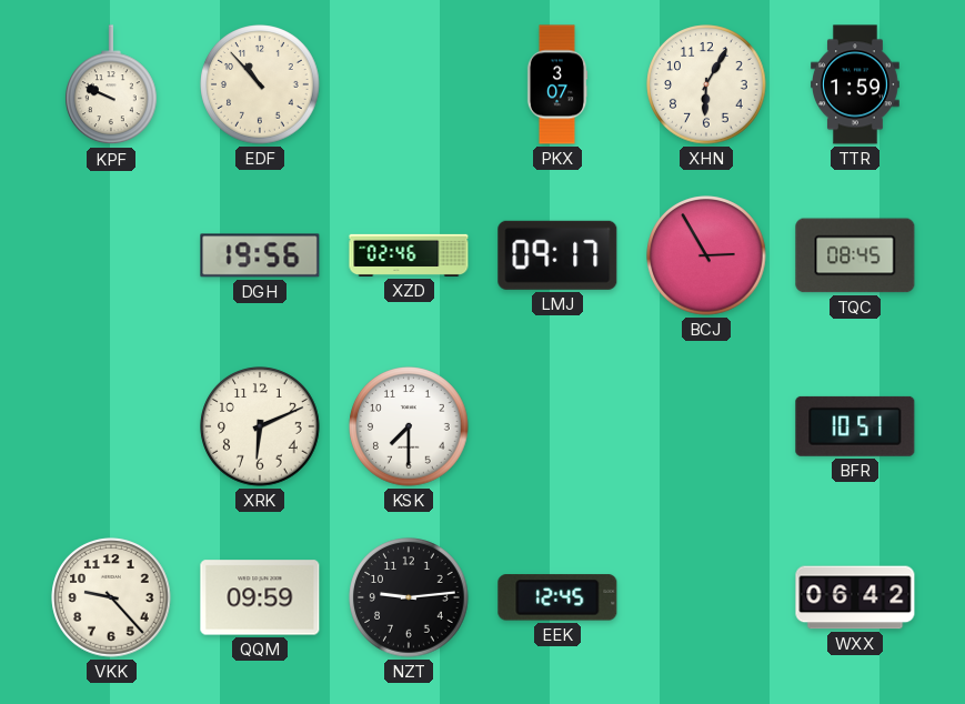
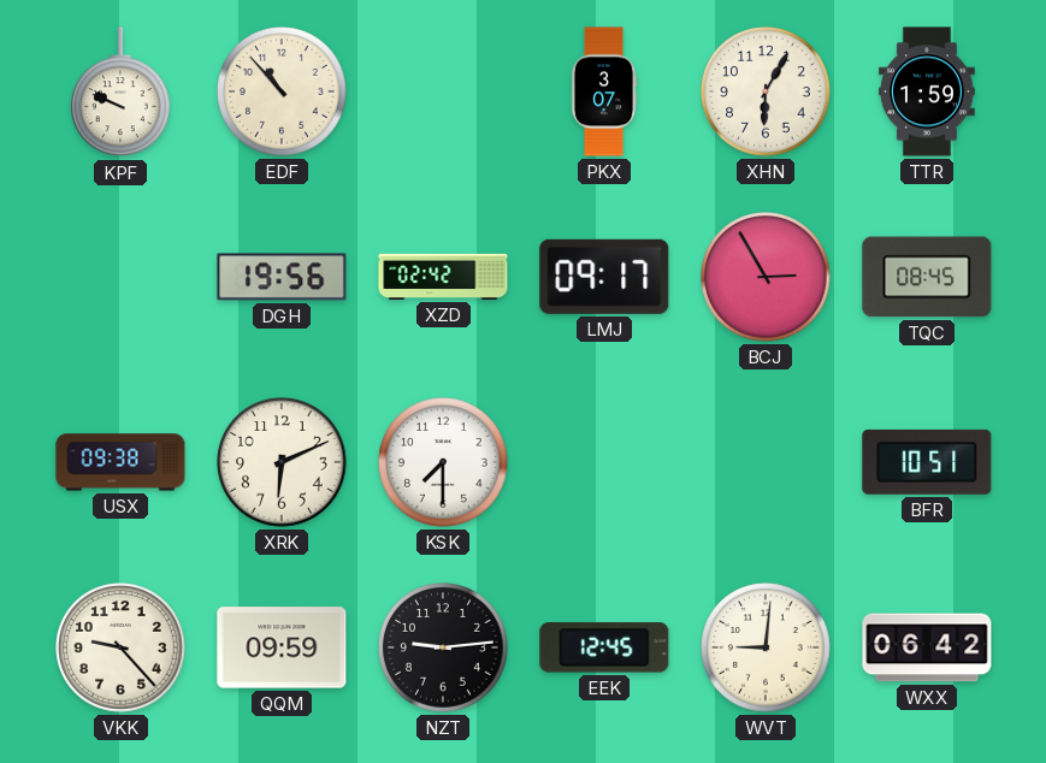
XZD: 02:46 -> 02:42
USX: none -> 09:38
WVT: none -> 9:01
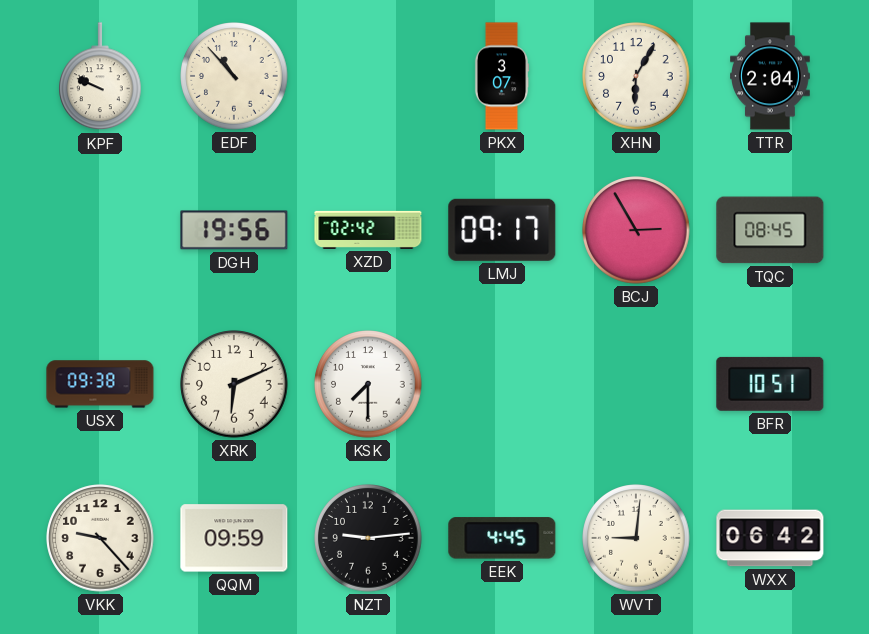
TTR: 1:59 -> 2:04
EEK: 12:45 -> 4:45
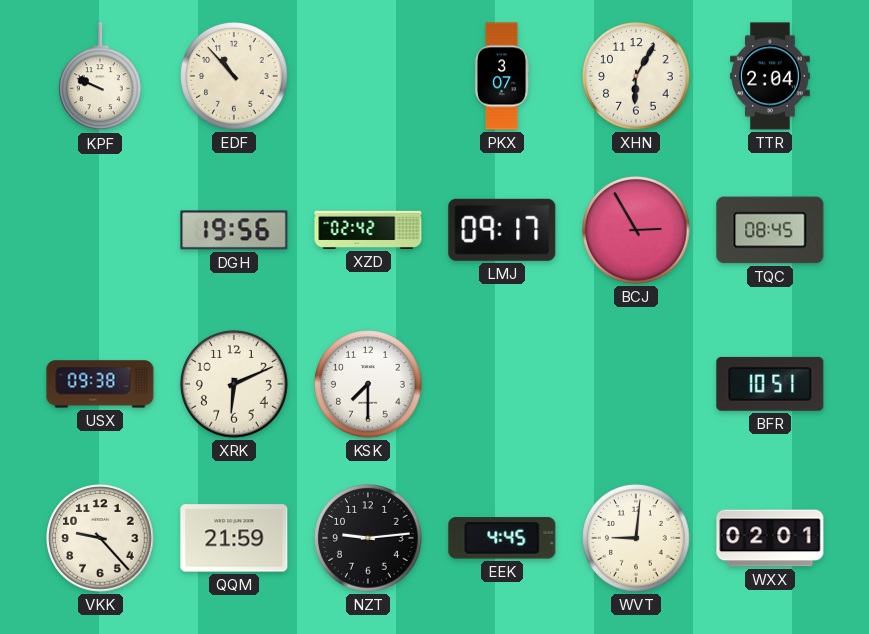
QQM: 09:59 -> 21:59
WXX: 06:42 -> 02:01
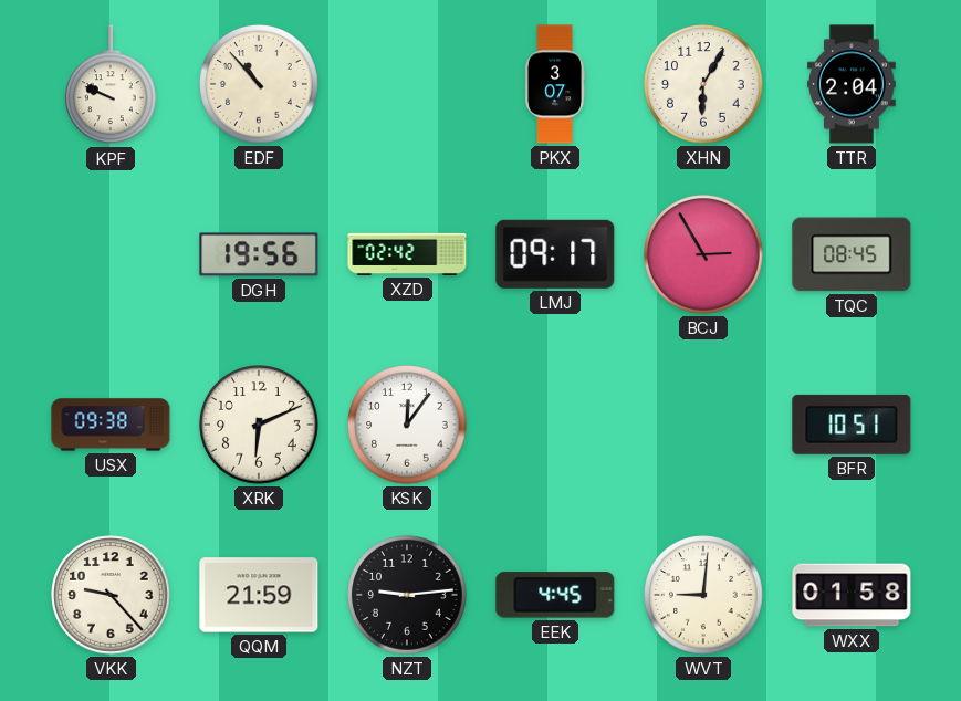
KSK: 7:30 -> 12:06
WXX: 02:01 -> 01:58
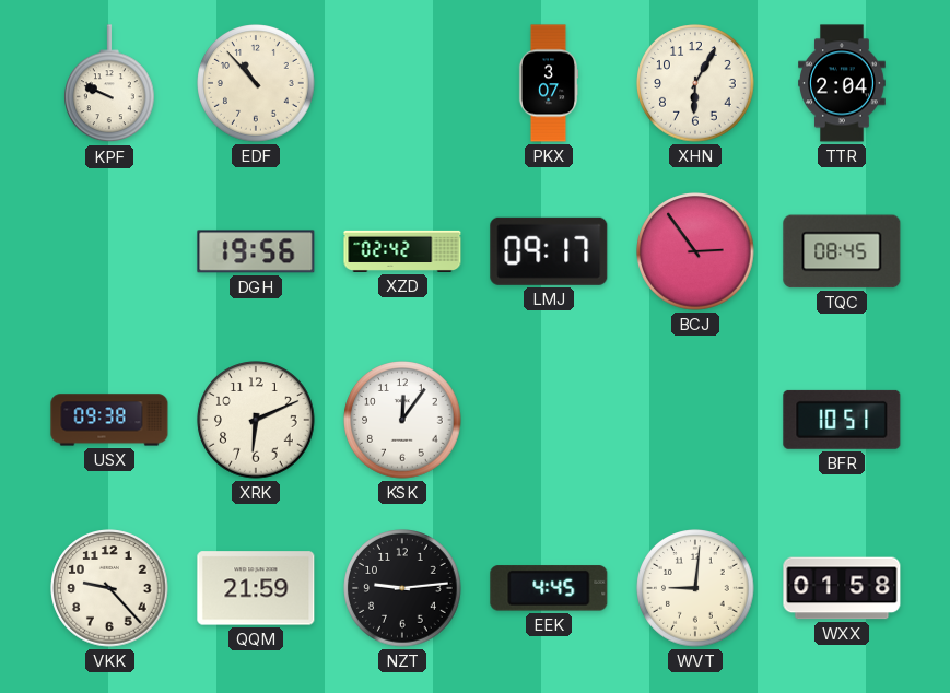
BCJ: 2:55 -> 2:54
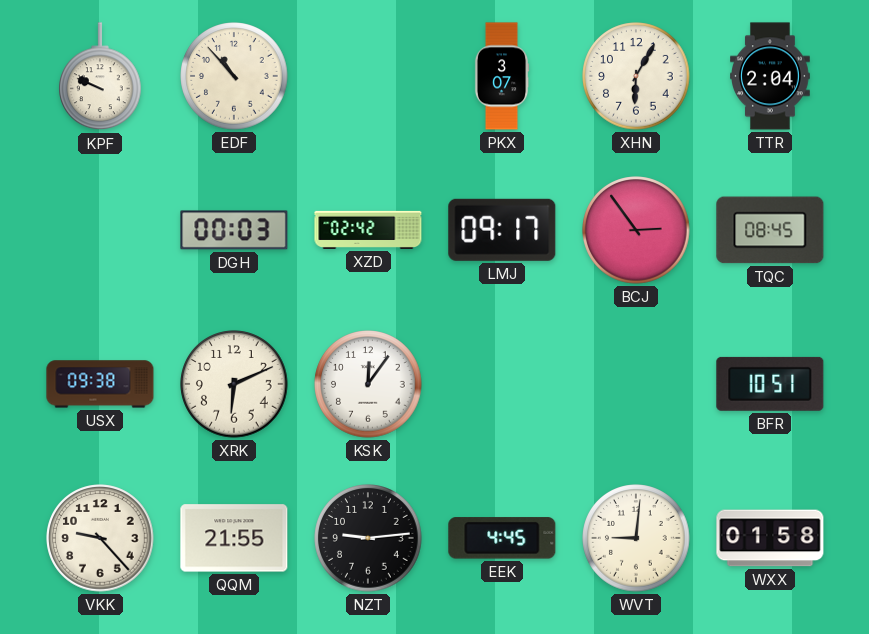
DGH: 19:56 -> 00:03
QQM: 21:59 -> 21:55
